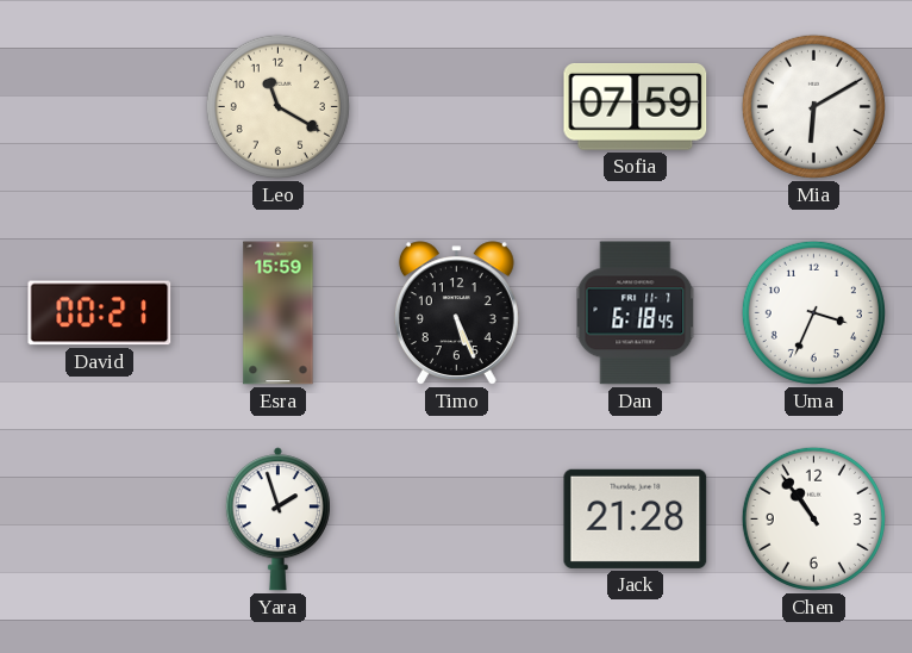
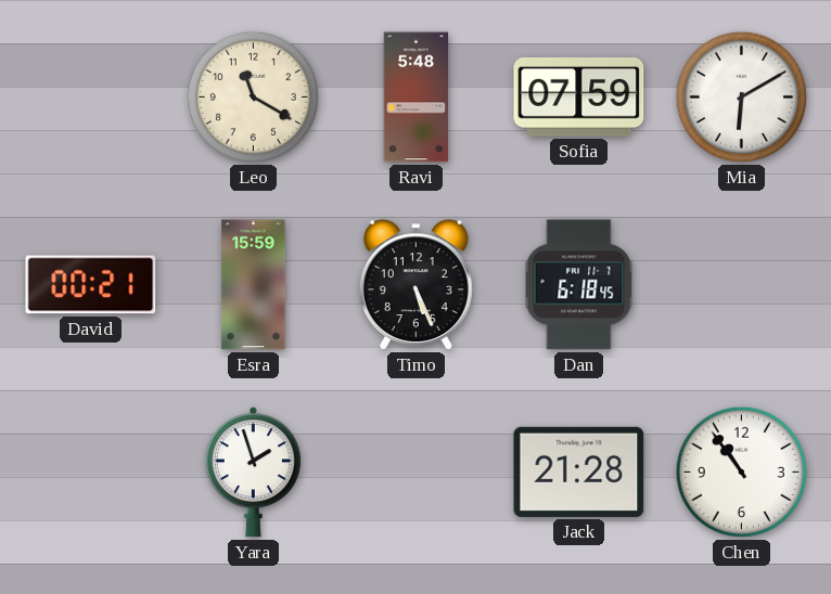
Ravi: none -> 5:48
Uma: 3:34 -> none
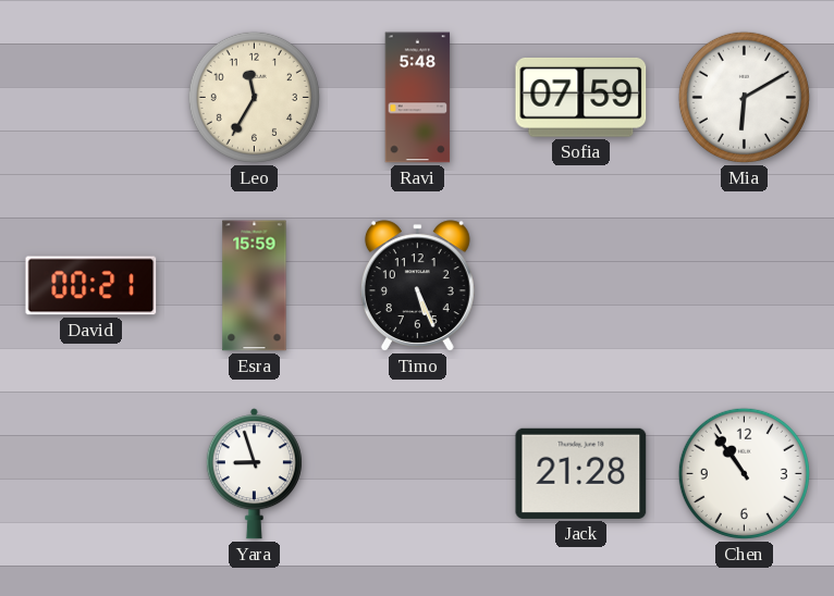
Leo: 11:20 -> 11:35
Dan: 6:18 -> none
Yara: 1:57 -> 8:57
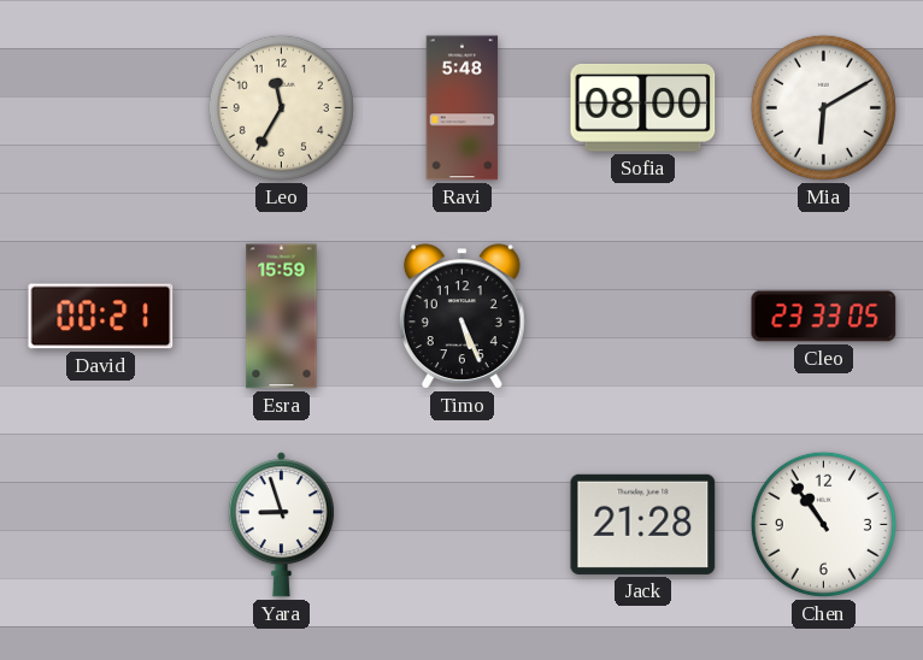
Sofia: 07:59 -> 08:00
Cleo: none -> 23:33
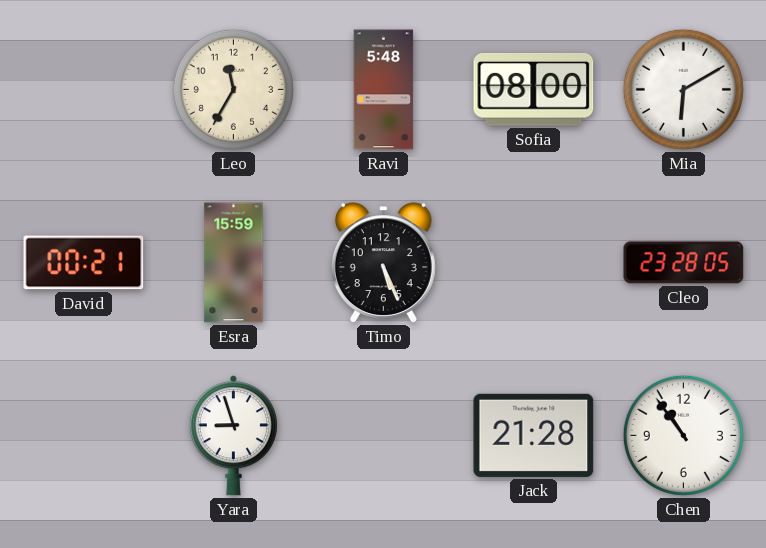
Cleo: 23:33 -> 23:28
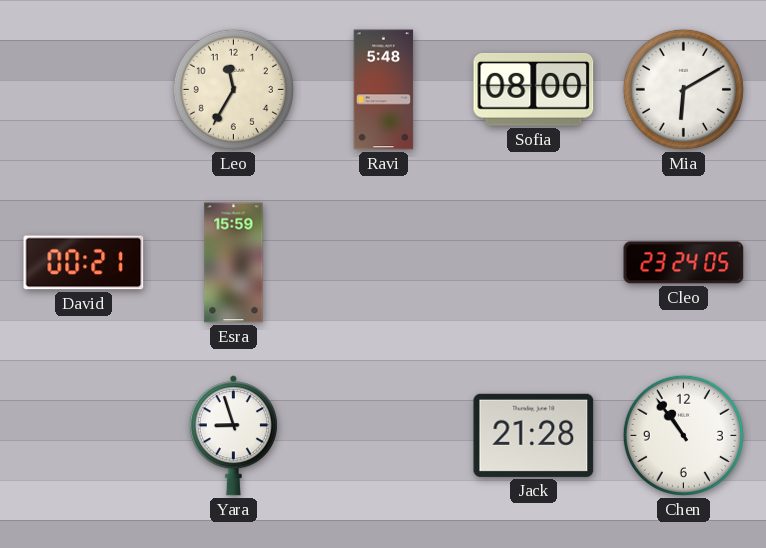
Timo: 5:26 -> none
Cleo: 23:28 -> 23:24
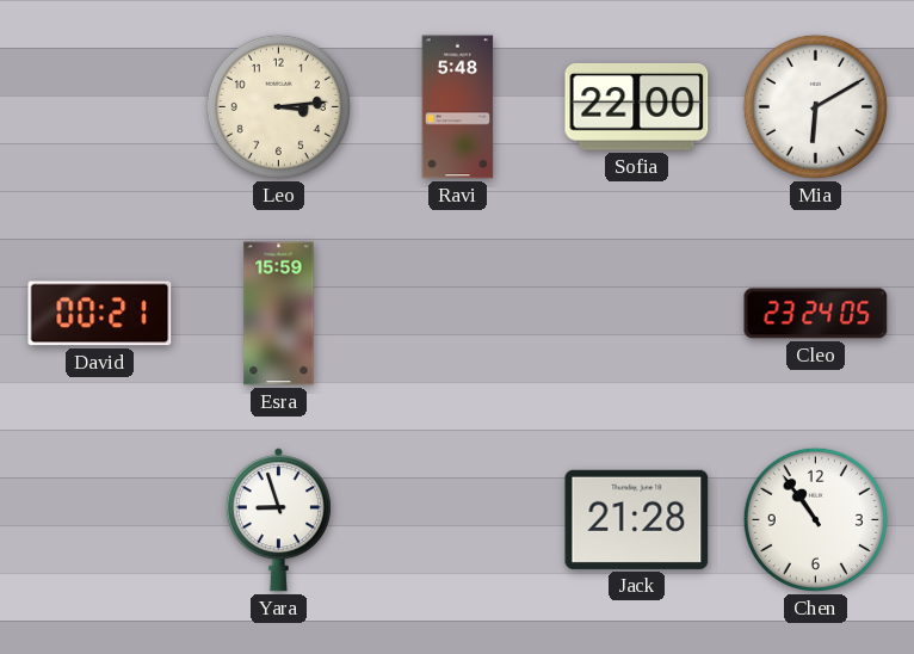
Leo: 11:35 -> 3:14
Sofia: 08:00 -> 22:00
